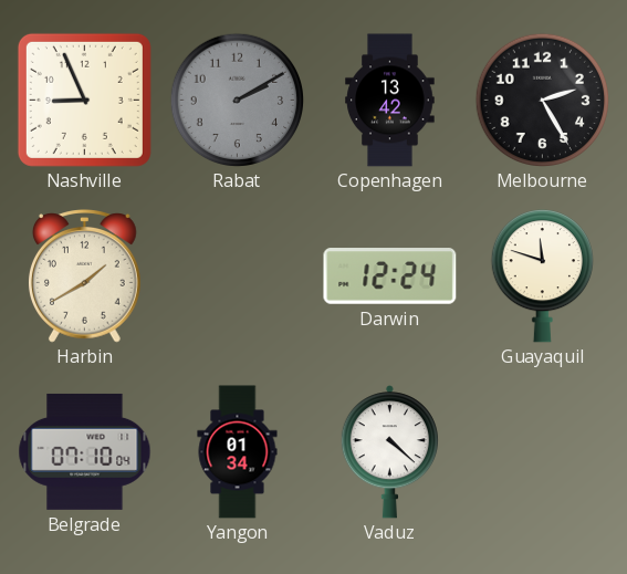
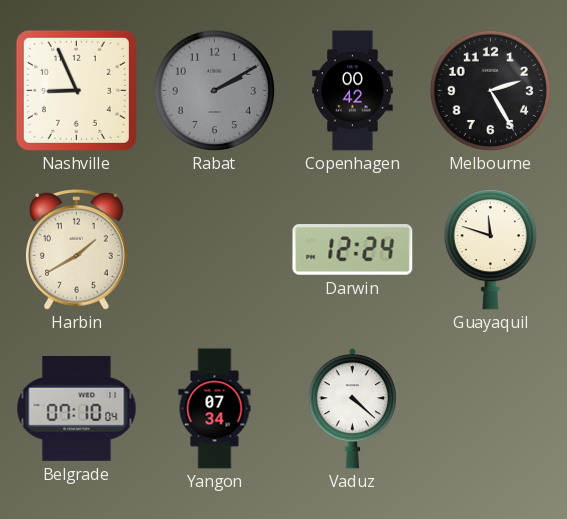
Copenhagen: 13:42 -> 00:42
Yangon: 01:34 -> 07:34
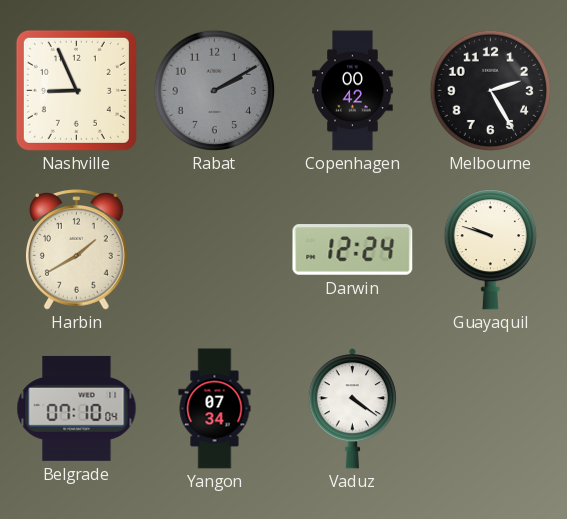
Guayaquil: 11:48 -> 9:48
Vaduz: 4:22 -> 4:21
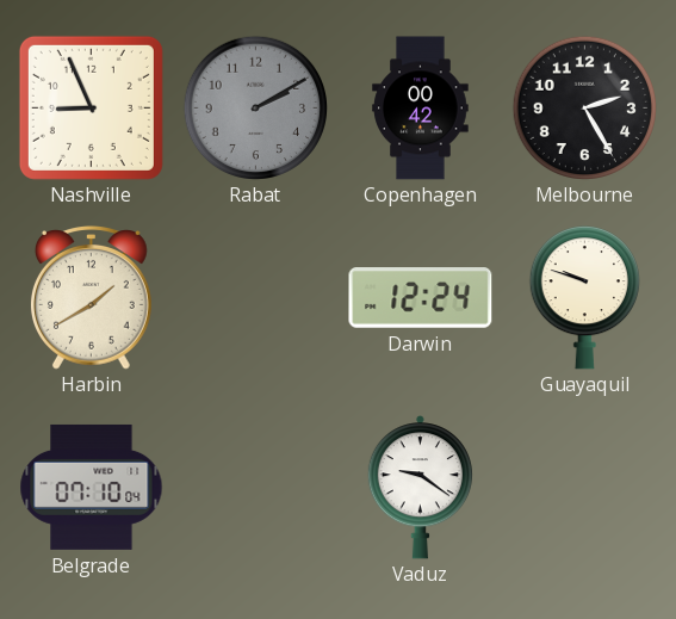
Yangon: 07:34 -> none
Vaduz: 4:21 -> 9:21
